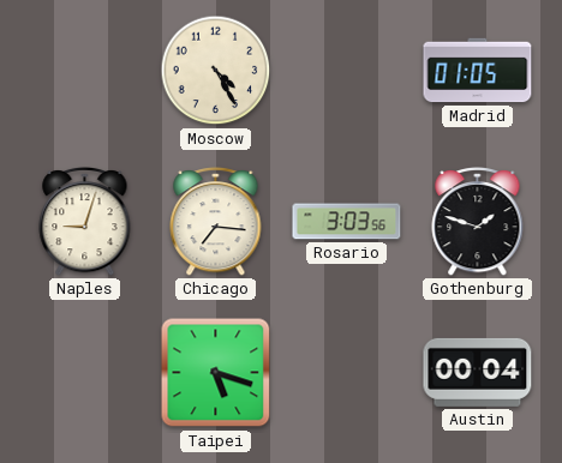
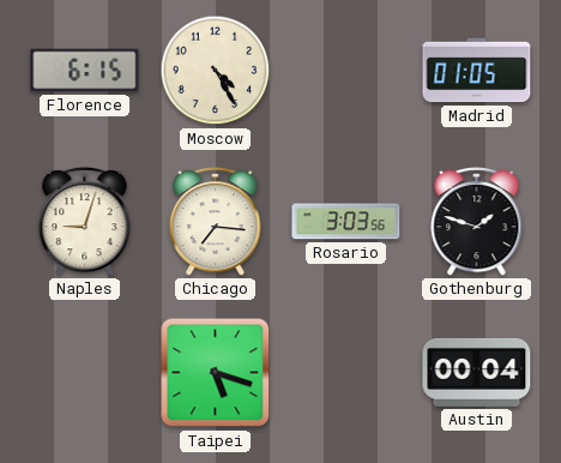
Florence: none -> 6:15
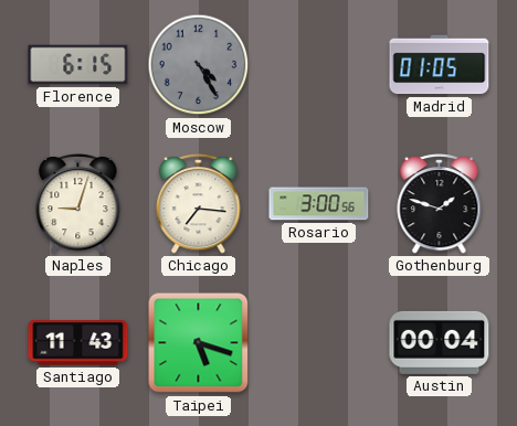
Moscow dial: cream -> grey
Rosario: 3:03 -> 3:00
Santiago: none -> 11:43
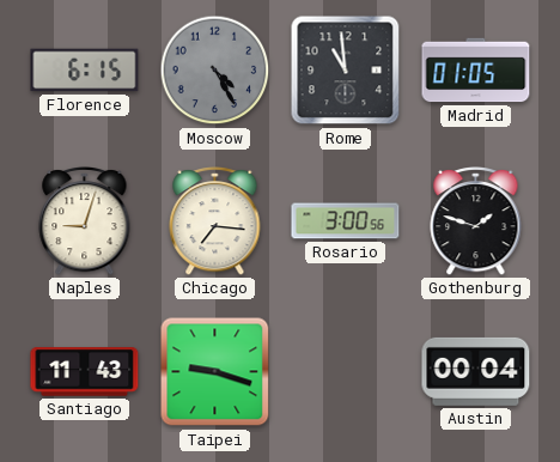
Rome: none -> 10:59
Taipei: 5:18 -> 9:18
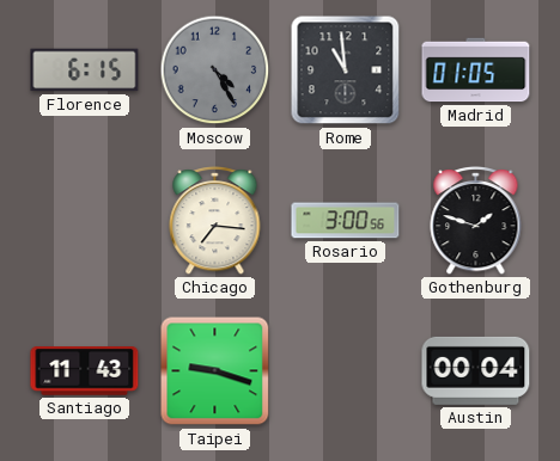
Naples: 9:03 -> none
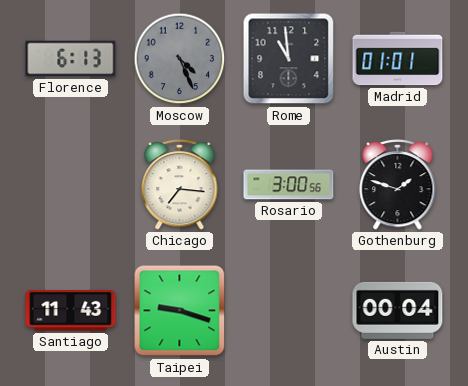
Florence: 6:15 -> 6:13
Moscow: 4:25 -> 4:26
Madrid: 01:05 -> 01:01
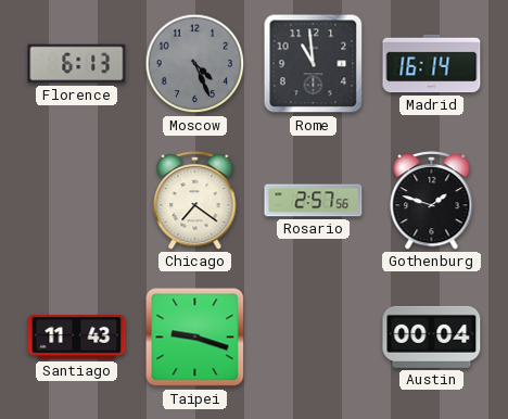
Madrid: 01:01 -> 16:14
Chicago: 7:16 -> 7:21
Rosario: 3:00 -> 2:57
